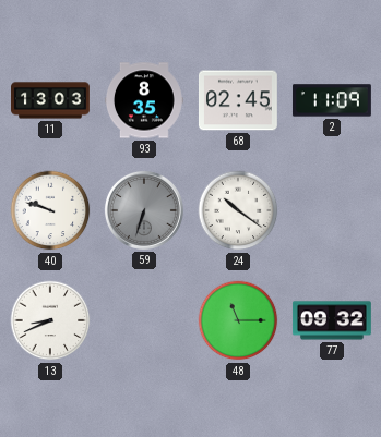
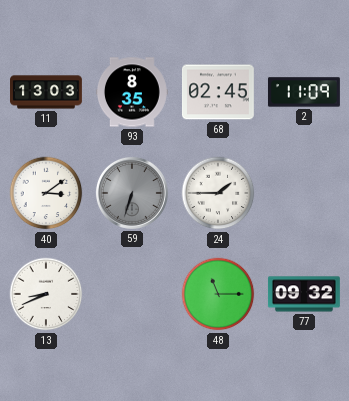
40: 9:48 -> 3:09
24: 10:21 -> 1:45
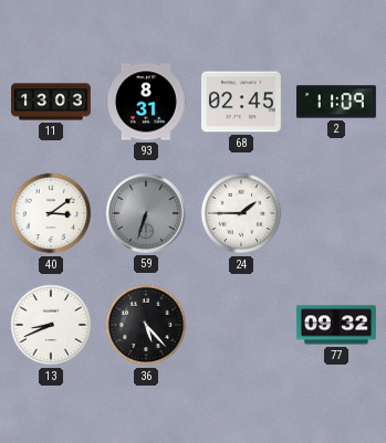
93: 8:35 -> 8:31
36: none -> 5:23
48: 11:15 -> none
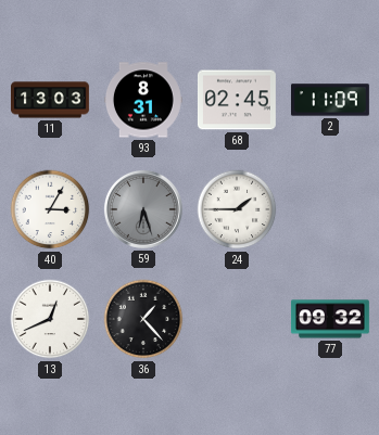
40: 3:09 -> 3:05
59: 6:33 -> 6:27
13: 8:41 -> 12:41
36: 5:23 -> 1:23
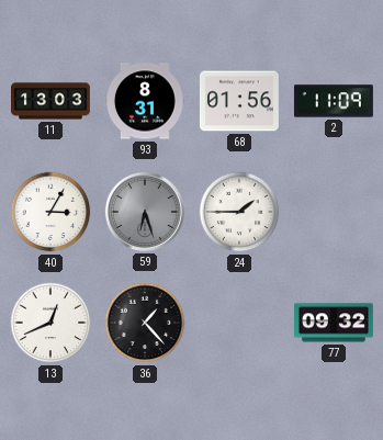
68: 02:45 -> 01:56
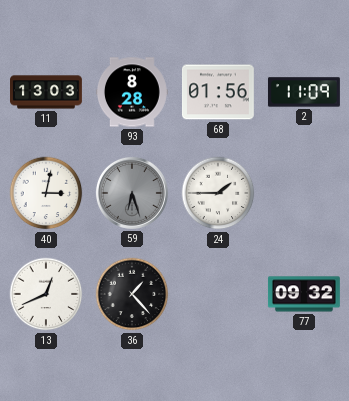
93: 8:31 -> 8:28
40: 3:05 -> 3:02
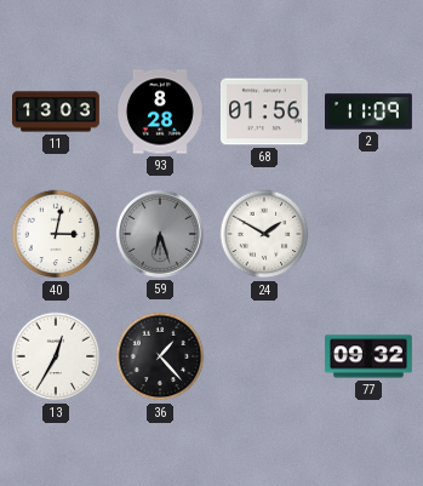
24: 1:45 -> 1:50
13: 12:41 -> 12:35
